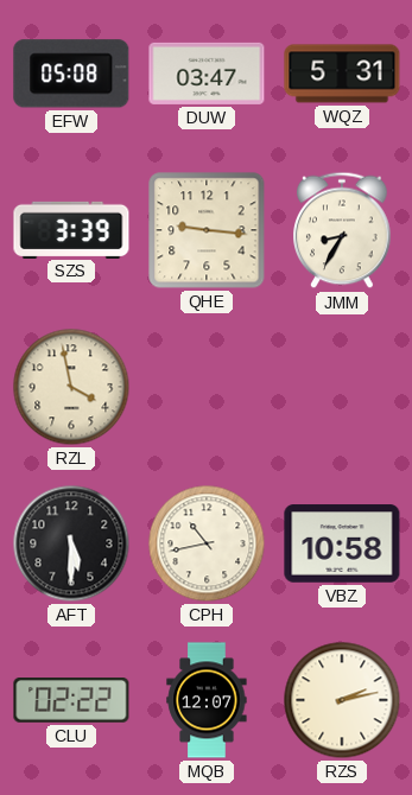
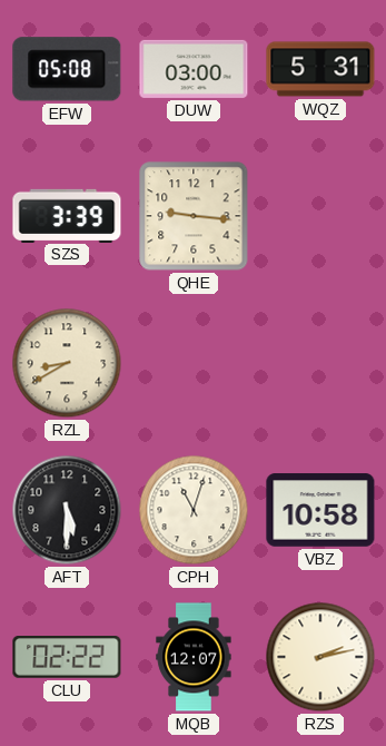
DUW: 03:47 -> 03:00
JMM: 8:35 -> none
RZL: 3:58 -> 8:40
CPH: 10:43 -> 11:03
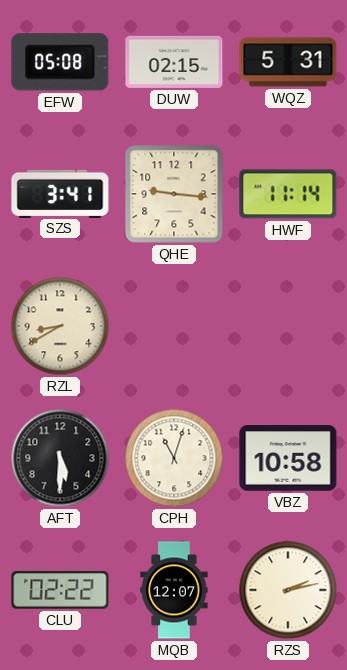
DUW: 03:00 -> 02:15
SZS: 3:39 -> 3:41
HWF: none -> 11:14
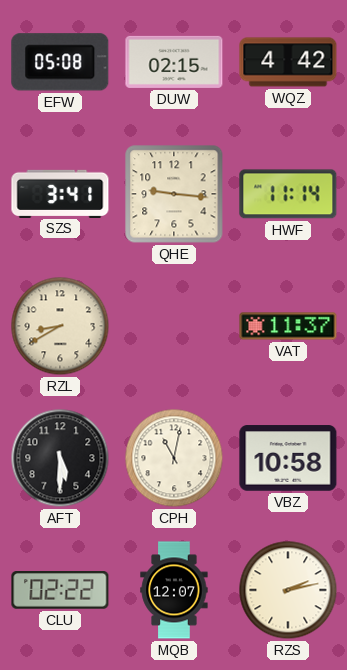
WQZ: 5:31 -> 4:42
VAT: none -> 11:37
CPH: 11:03 -> 11:02
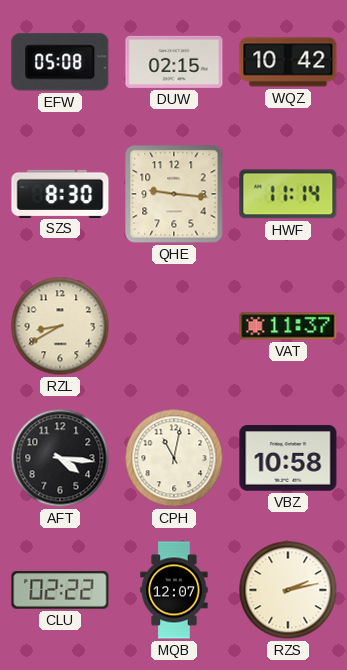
WQZ: 4:42 -> 10:42
SZS: 3:41 -> 8:30
AFT: 5:30 -> 4:16
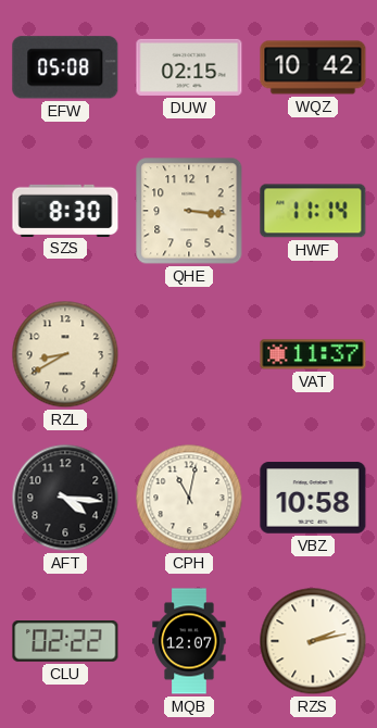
QHE: 9:16 -> 3:16
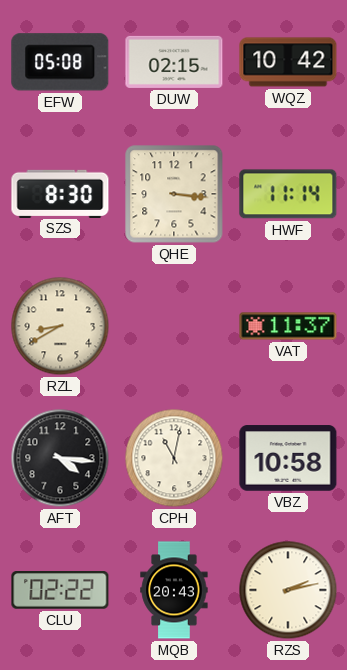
MQB: 12:07 -> 20:43
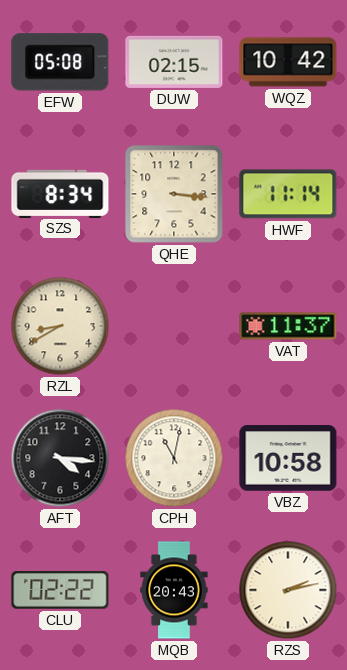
SZS: 8:30 -> 8:34
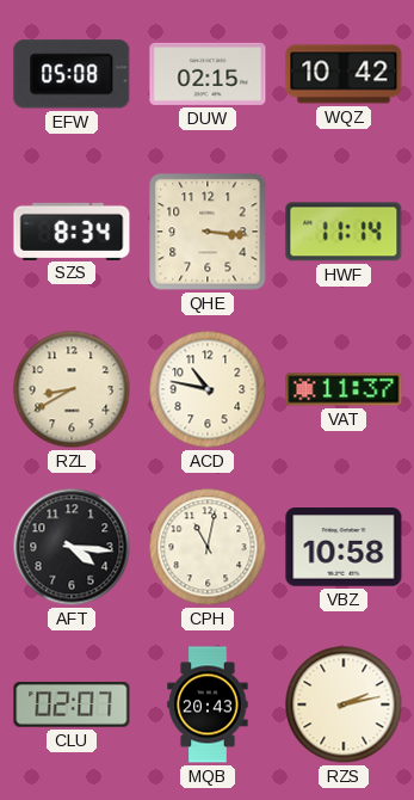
ACD: none -> 10:47
CLU: 02:22 -> 02:07
